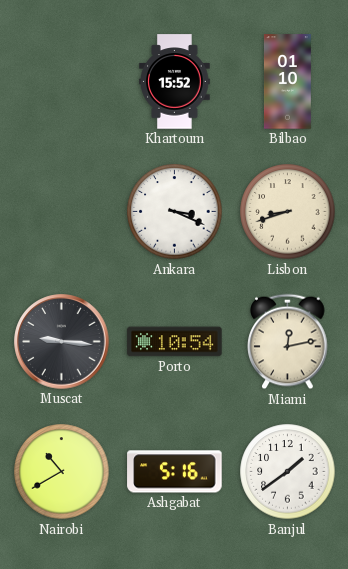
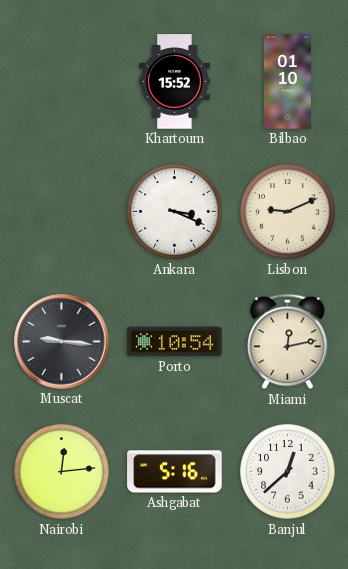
Lisbon: 8:42 -> 9:11
Nairobi: 10:40 -> 12:14
Banjul: 1:39 -> 12:38
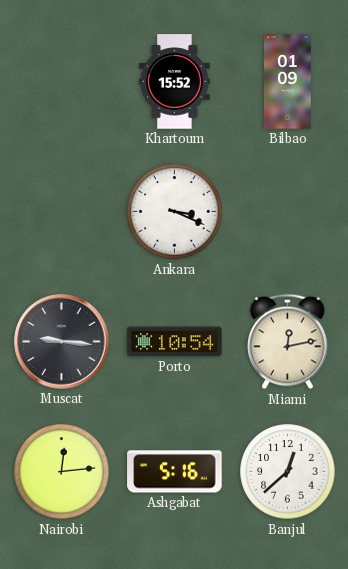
Bilbao: 01:10 -> 01:09
Lisbon: 9:11 -> none
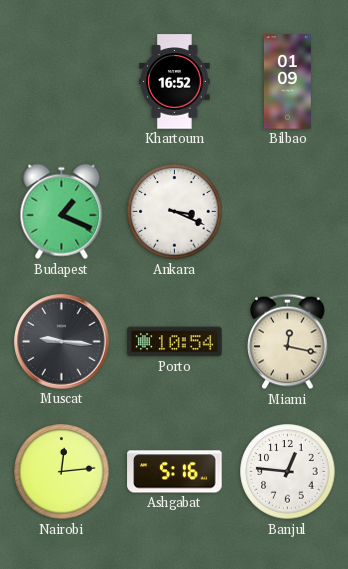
Khartoum: 15:52 -> 16:52
Budapest: none -> 1:19
Miami: 12:13 -> 12:17
Banjul: 12:38 -> 12:46
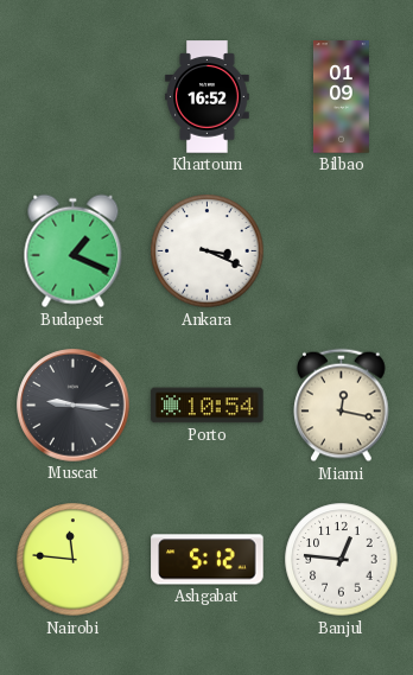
Nairobi: 12:14 -> 11:46
Ashgabat: 5:16 -> 5:12
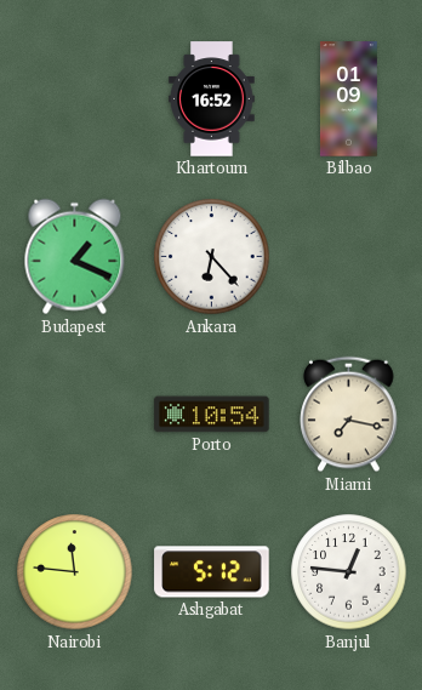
Ankara: 3:19 -> 6:23
Muscat: 9:16 -> none
Miami: 12:17 -> 7:17
